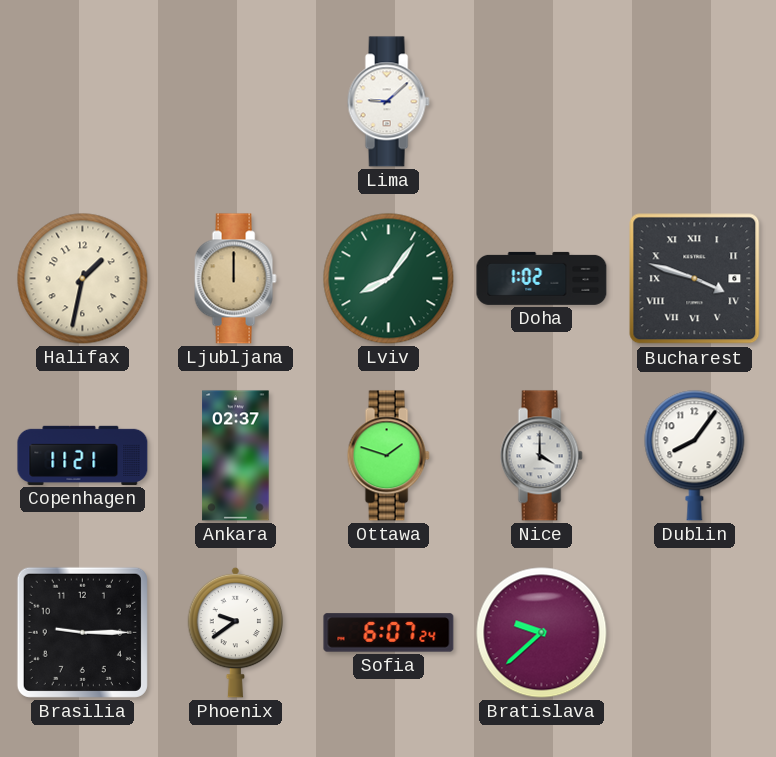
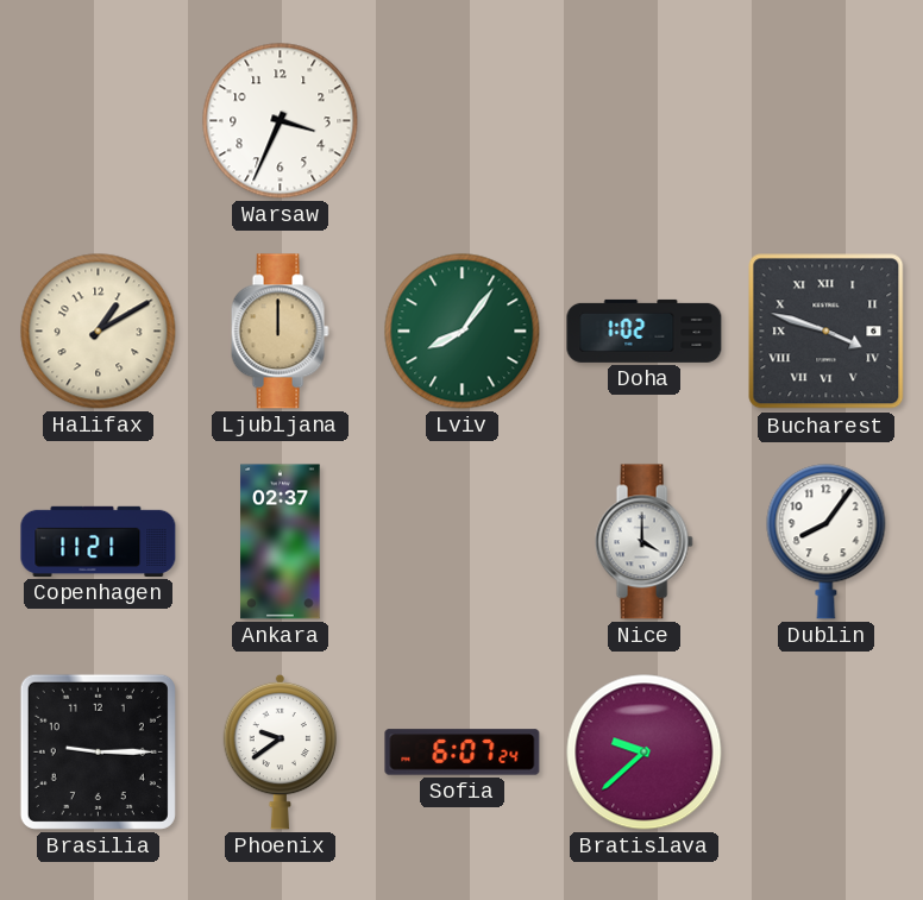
Warsaw: none -> 3:34
Lima: 9:08 -> none
Halifax: 1:32 -> 1:10
Ottawa: 1:48 -> none
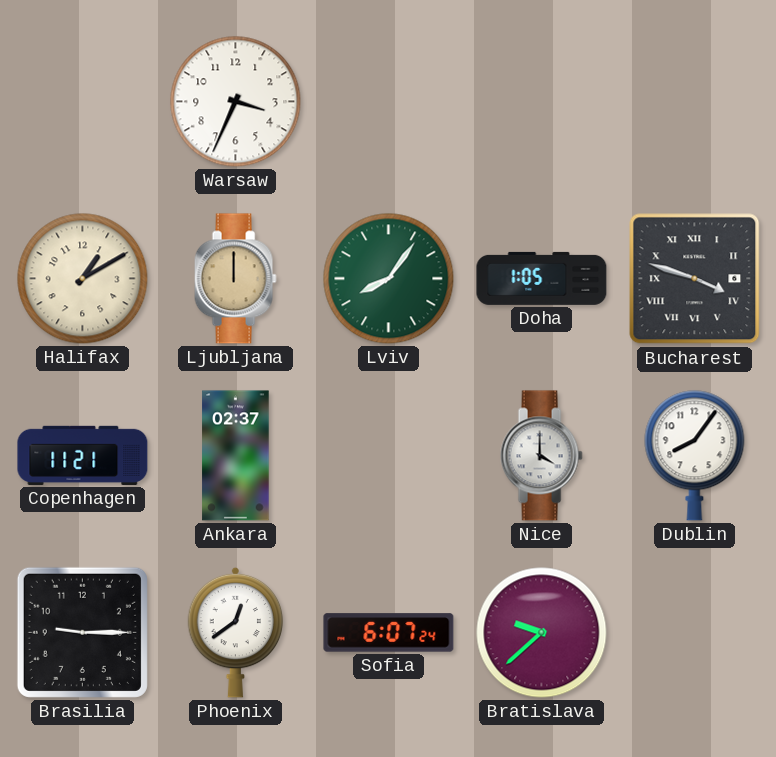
Doha: 1:02 -> 1:05
Phoenix: 9:39 -> 12:39
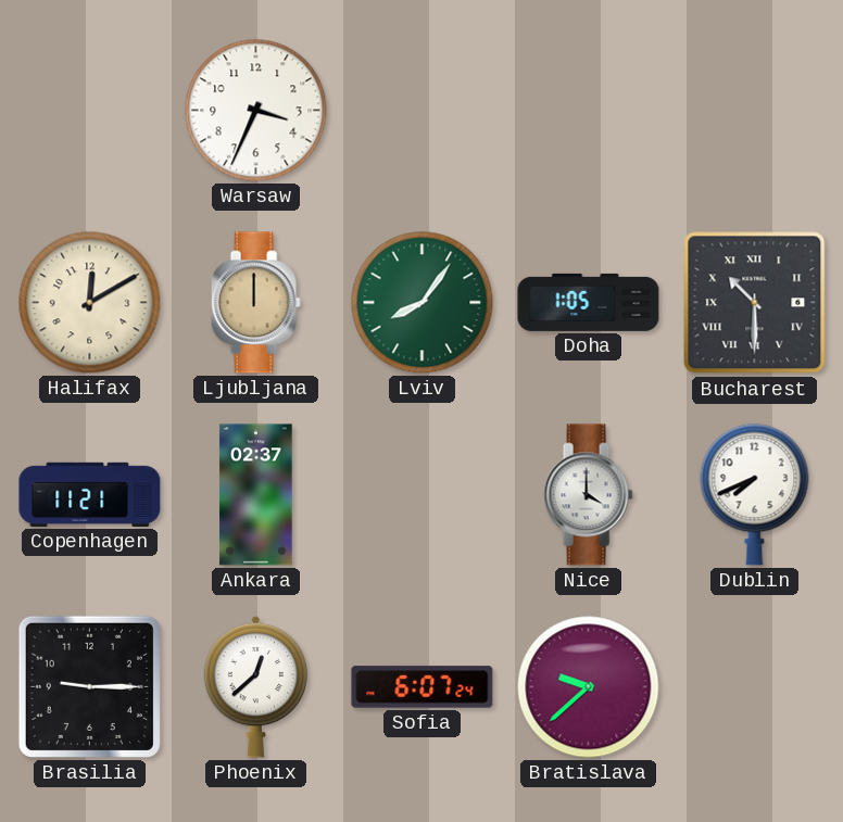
Halifax: 1:10 -> 12:10
Bucharest: 3:48 -> 10:30
Dublin: 8:06 -> 7:41
Phoenix: 12:39 -> 12:38
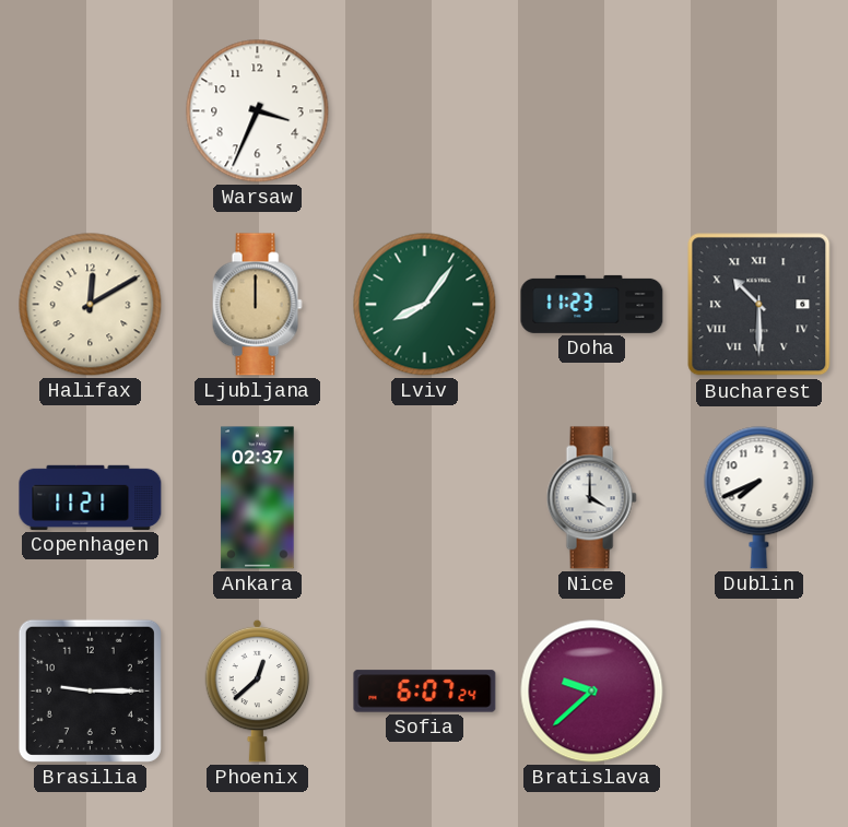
Doha: 1:05 -> 11:23
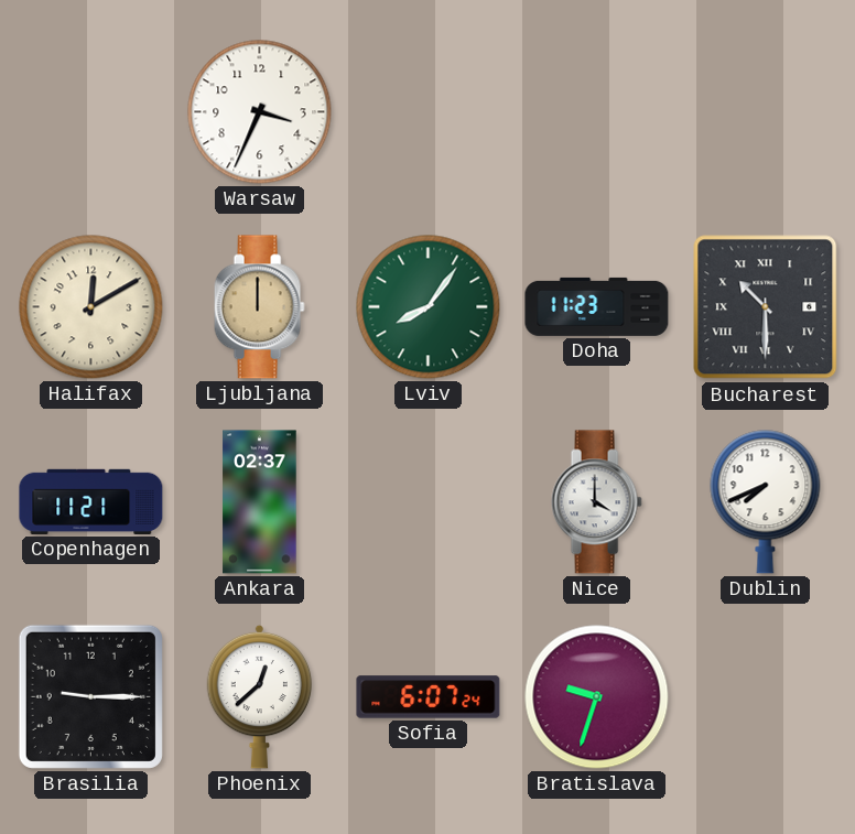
Bratislava: 9:38 -> 9:33
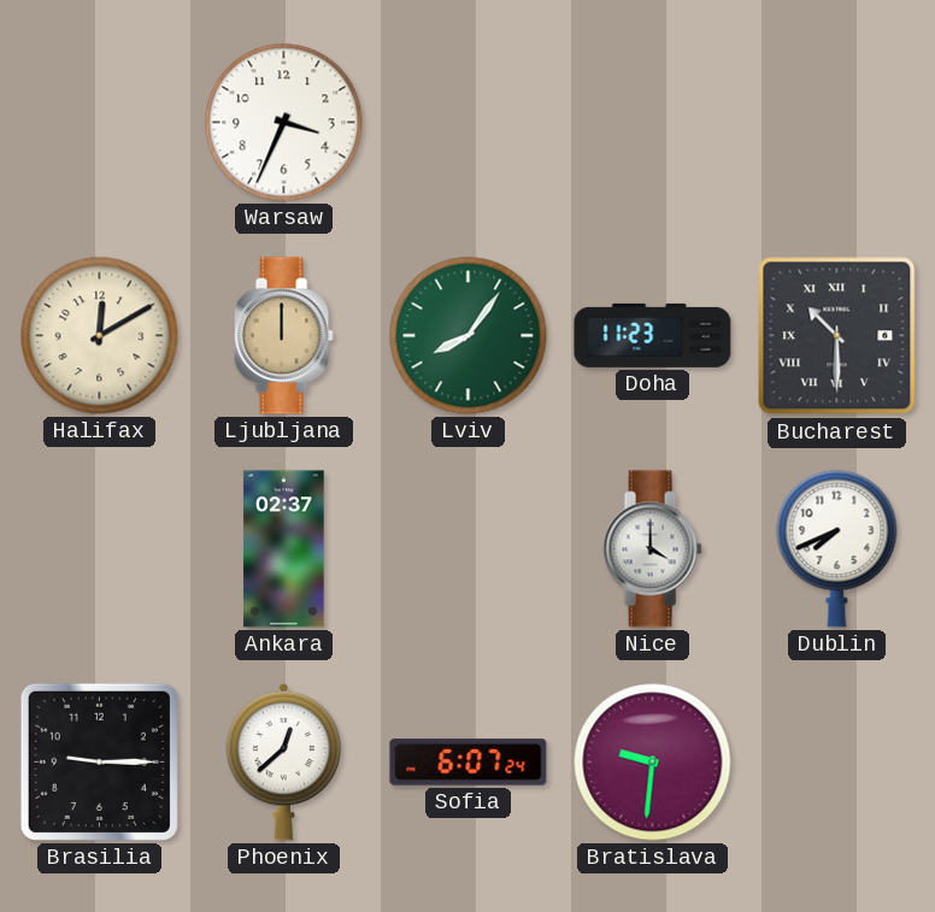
Copenhagen: 11:21 -> none
Bratislava: 9:33 -> 9:31
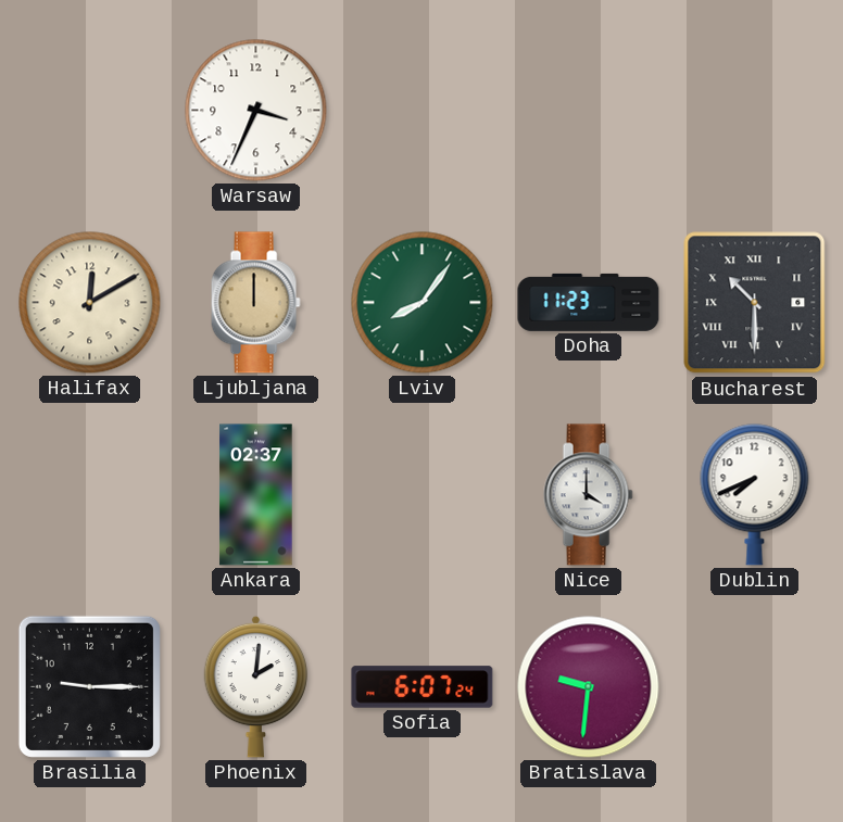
Phoenix: 12:38 -> 2:01
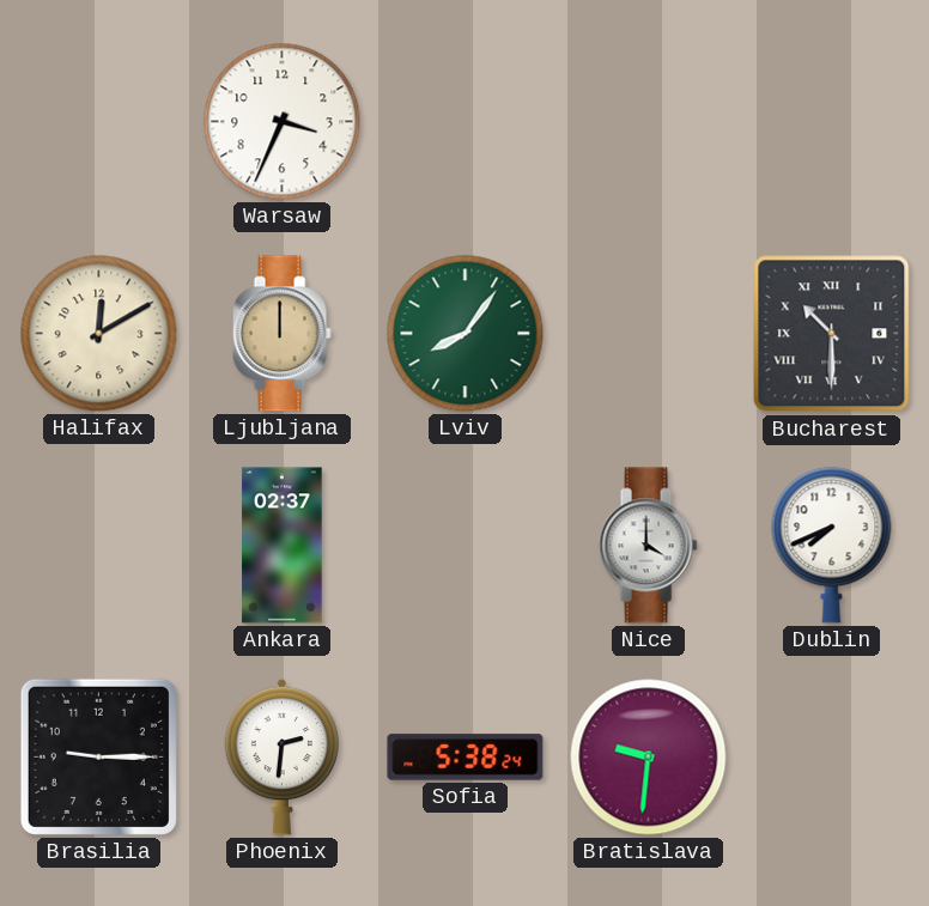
Doha: 11:23 -> none
Phoenix: 2:01 -> 2:31
Sofia: 6:07 -> 5:38
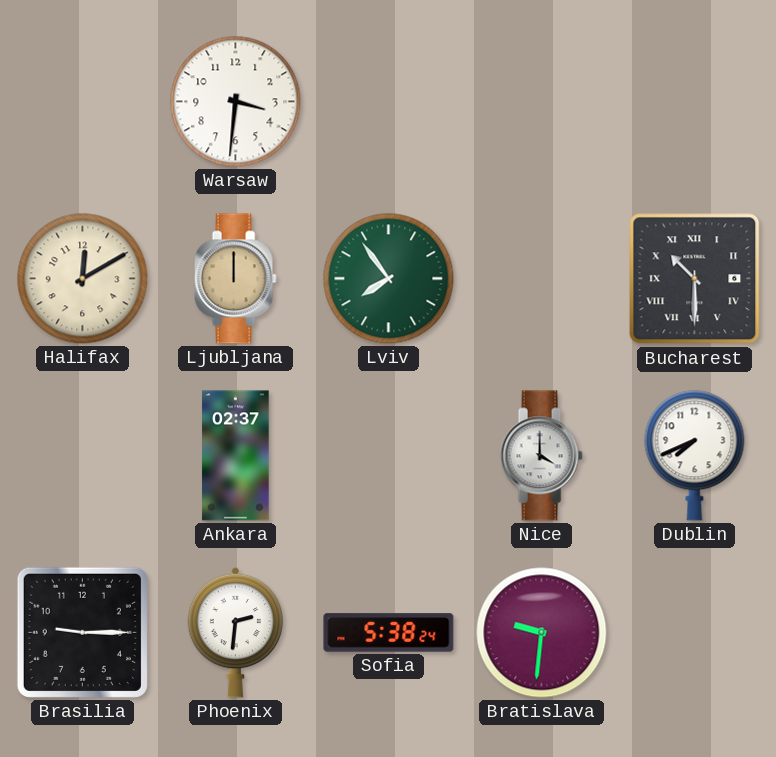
Warsaw: 3:34 -> 3:31
Lviv: 8:06 -> 7:54
